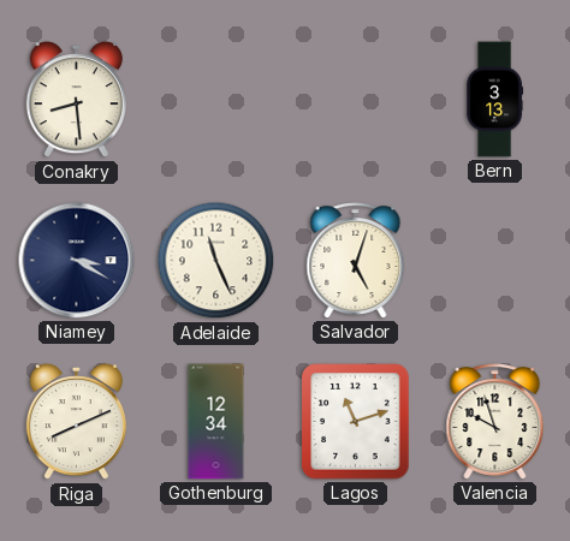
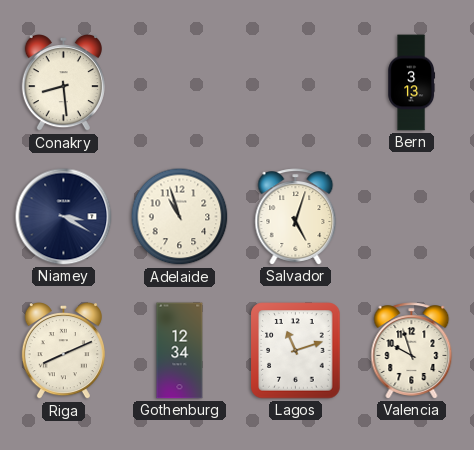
Adelaide: 11:26 -> 10:57
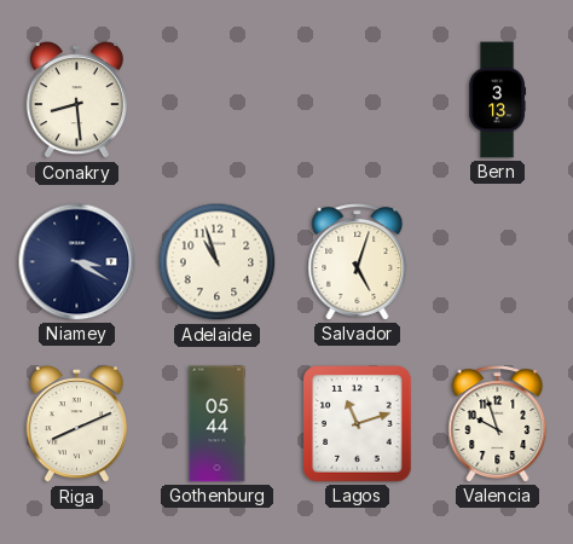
Gothenburg: 12:34 -> 05:44
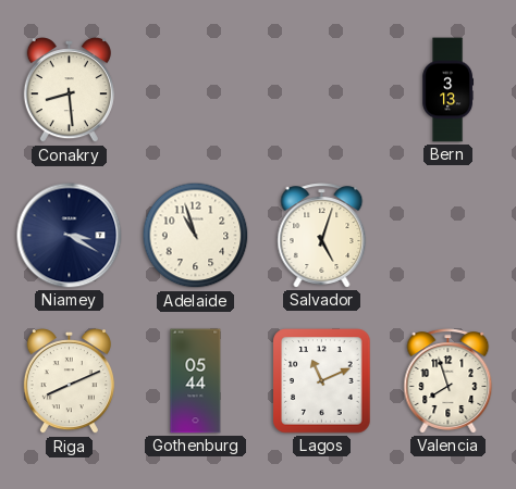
Lagos: 11:12 -> 11:11
Valencia: 9:57 -> 7:57
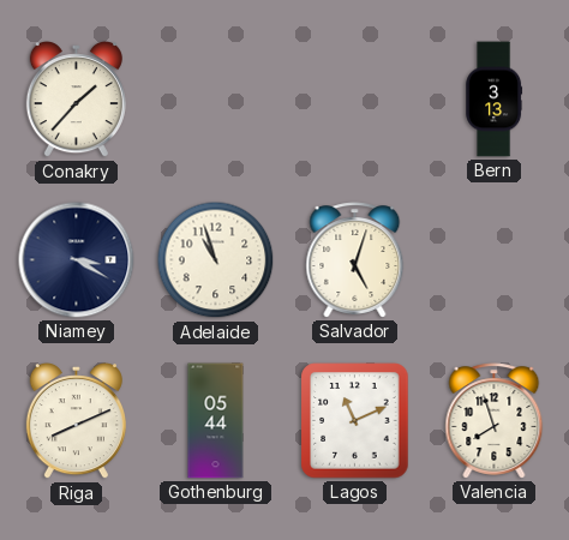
Conakry: 8:29 -> 1:37
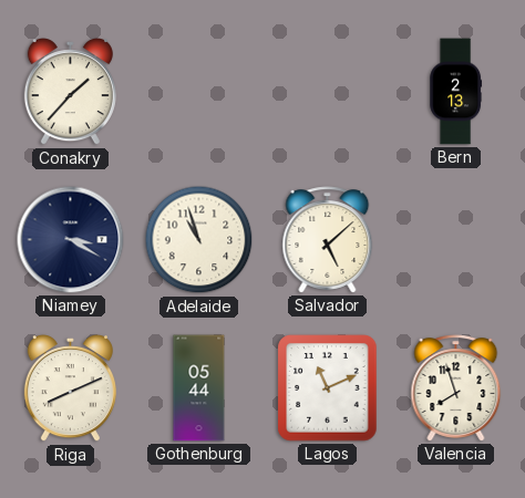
Bern: 3:13 -> 2:13
Salvador: 5:03 -> 5:08
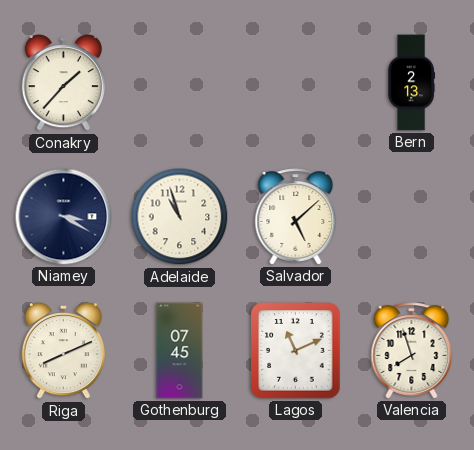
Gothenburg: 05:44 -> 07:45
